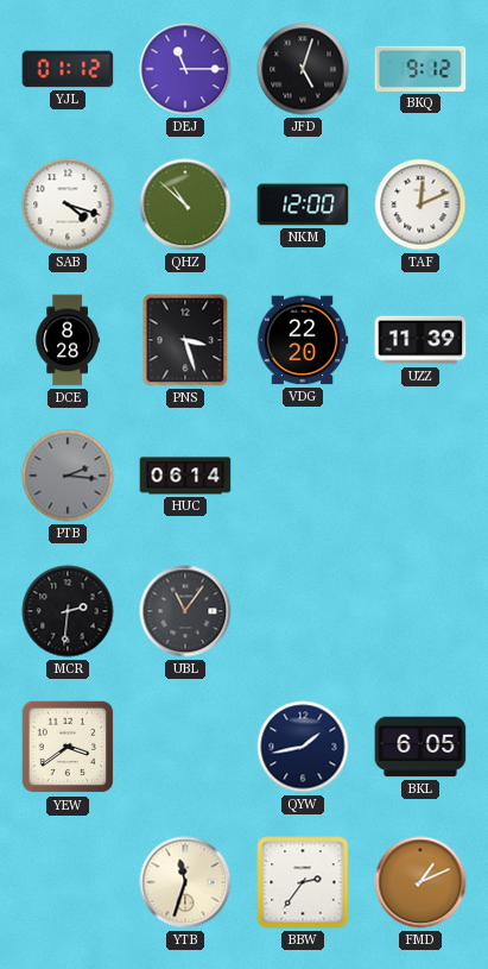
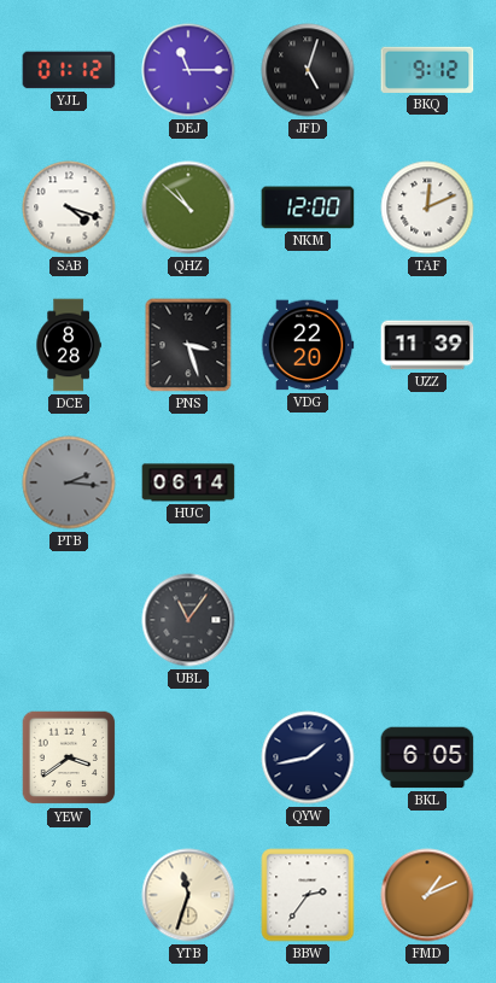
MCR: 2:31 -> none
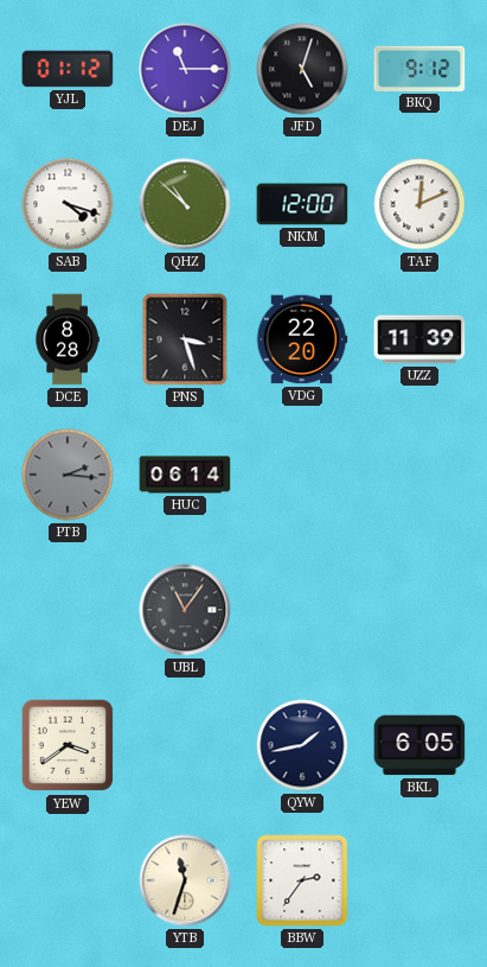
FMD: 1:11 -> none
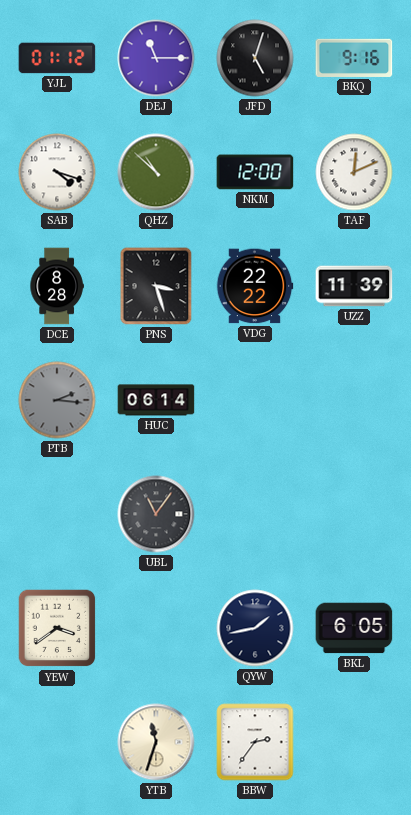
BKQ: 9:12 -> 9:16
VDG: 22:20 -> 22:22
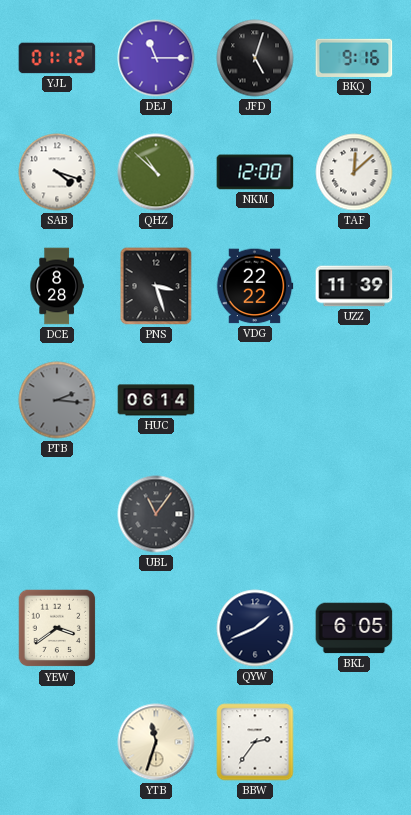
TAF: 12:11 -> 12:08
QYW: 1:43 -> 1:41
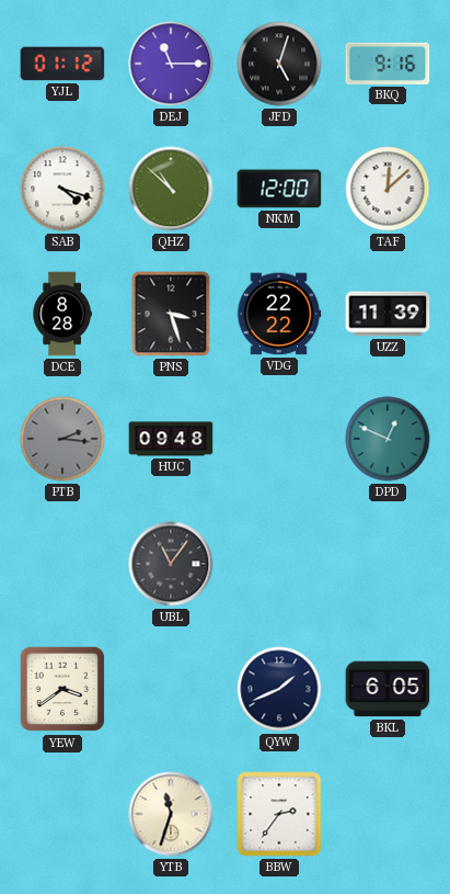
HUC: 06:14 -> 09:48
DPD: none -> 12:49
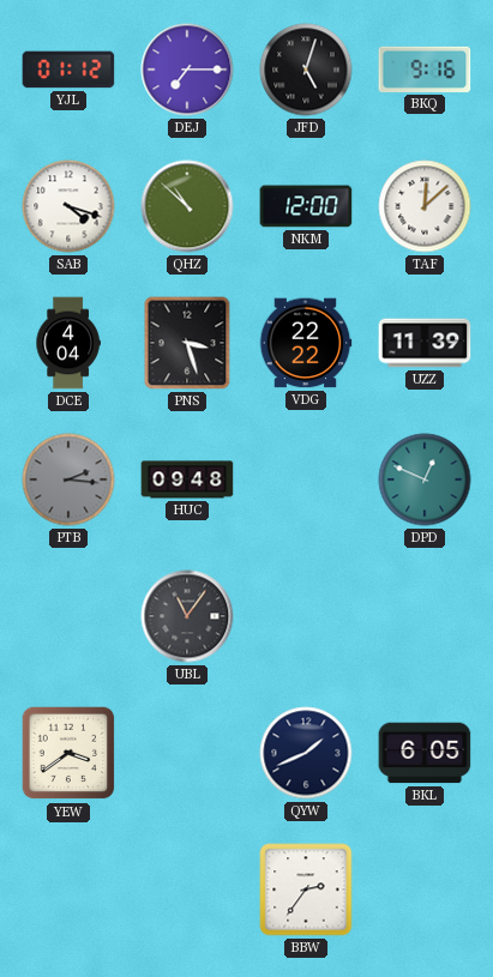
DEJ: 11:15 -> 7:15
DCE: 8:28 -> 4:04
YTB: 11:33 -> none
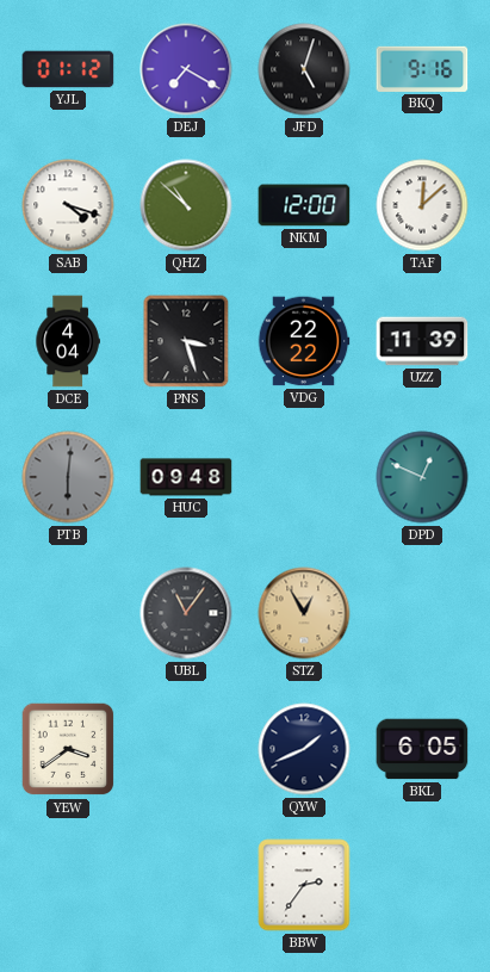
DEJ: 7:15 -> 7:20
PTB: 2:16 -> 6:01
STZ: none -> 12:55
